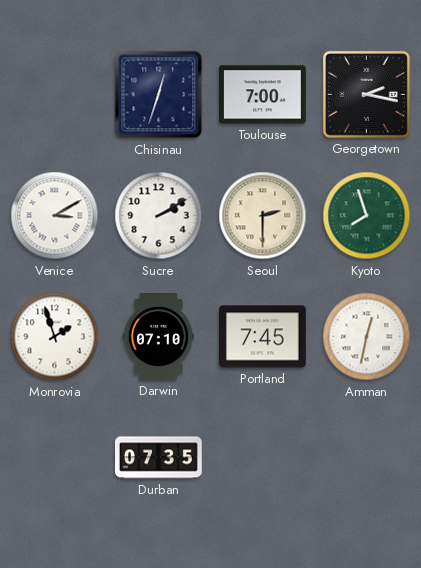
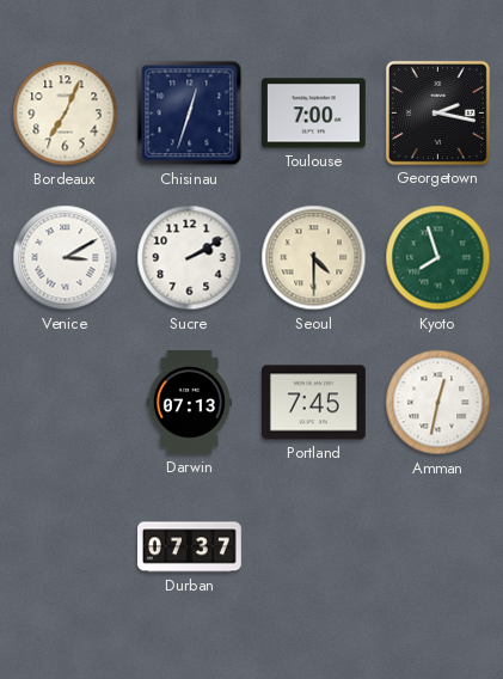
Bordeaux: none -> 7:04
Seoul: 2:30 -> 4:30
Monrovia: 1:57 -> none
Darwin: 07:10 -> 07:13
Durban: 07:35 -> 07:37
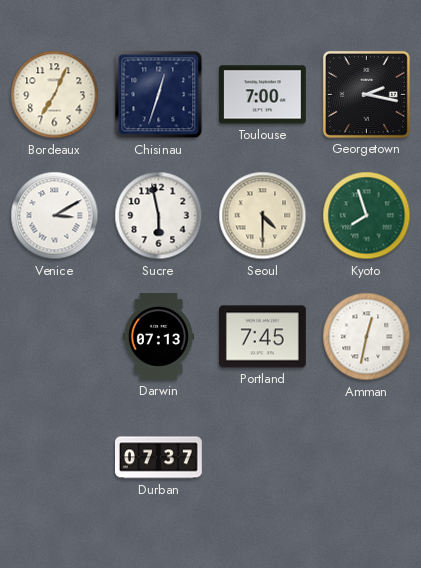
Sucre: 2:10 -> 5:58
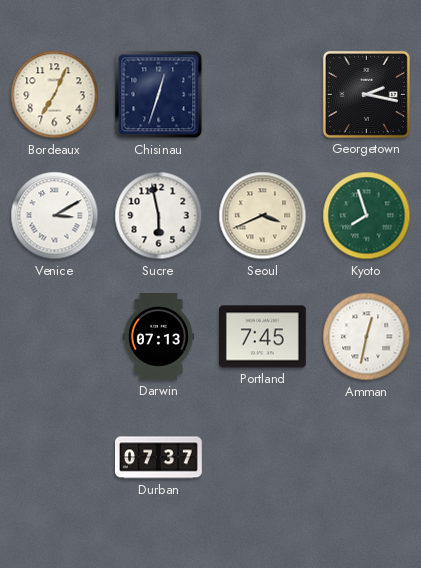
Toulouse: 7:00 -> none
Seoul: 4:30 -> 3:41
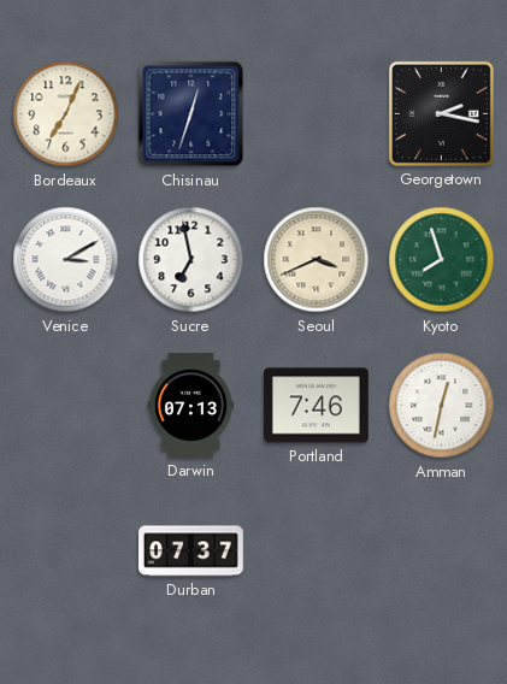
Sucre: 5:58 -> 6:58
Portland: 7:45 -> 7:46
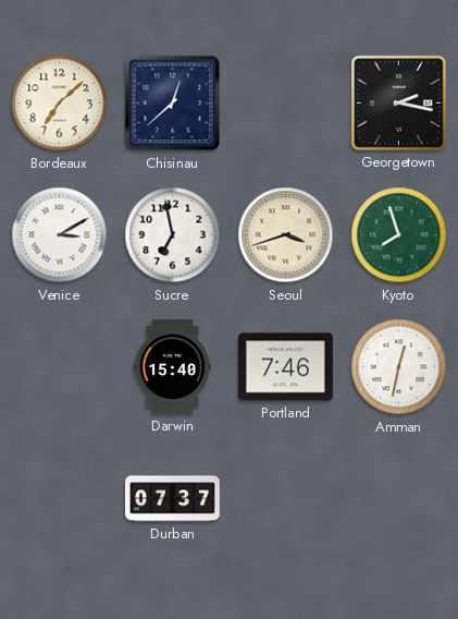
Bordeaux: 7:04 -> 7:08
Chisinau: 12:33 -> 12:38
Seoul: 3:41 -> 3:42
Darwin: 07:13 -> 15:40
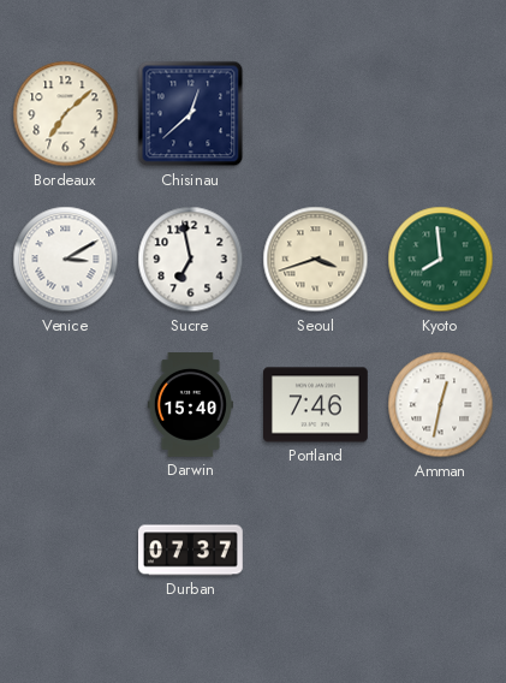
Georgetown: 2:17 -> none
Kyoto: 7:57 -> 7:59
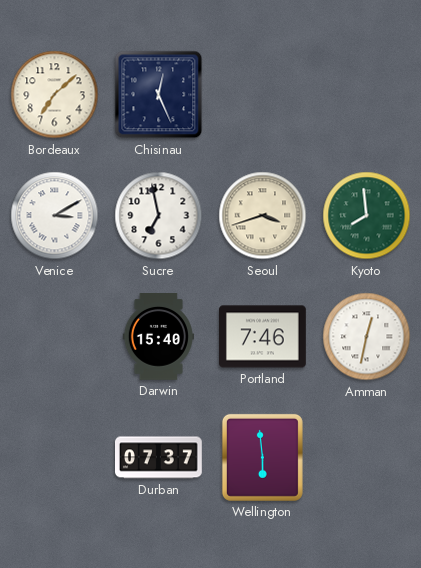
Chisinau: 12:38 -> 12:26
Wellington: none -> 5:59
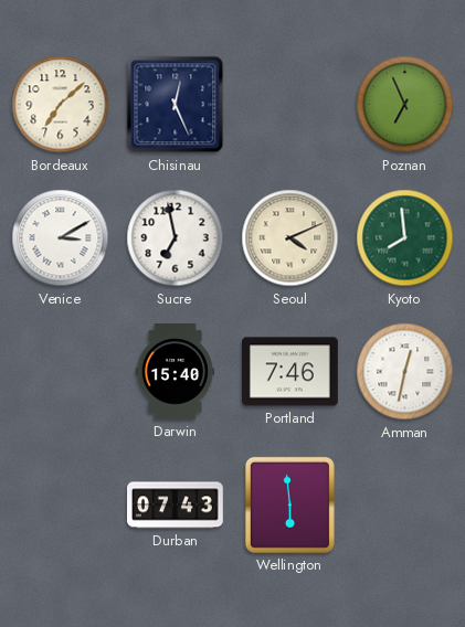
Poznan: none -> 6:56
Seoul: 3:42 -> 4:11
Durban: 07:37 -> 07:43
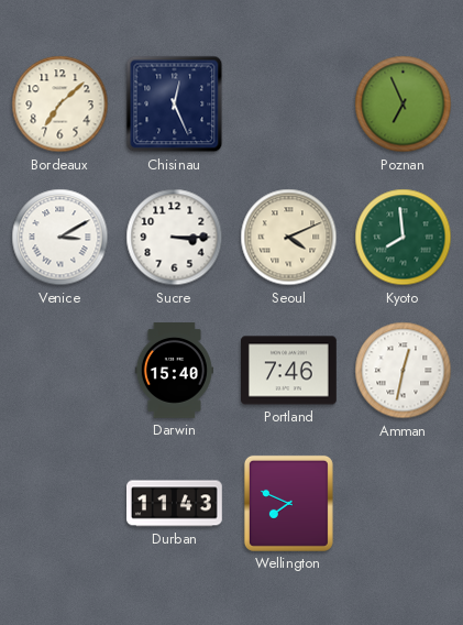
Sucre: 6:58 -> 3:15
Durban: 07:43 -> 11:43
Wellington: 5:59 -> 7:49
